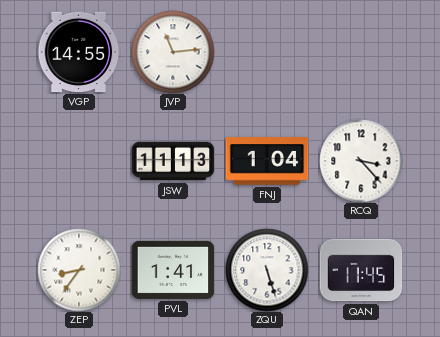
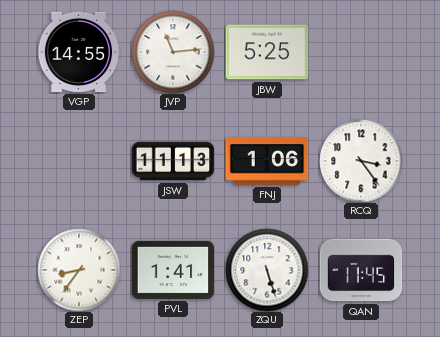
JBW: none -> 5:25
FNJ: 1:04 -> 1:06
RCQ: 3:23 -> 3:24
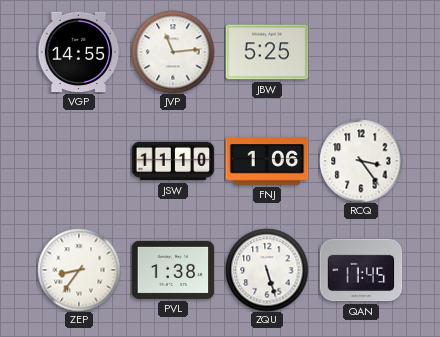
JSW: 11:13 -> 11:10
PVL: 1:41 -> 1:38
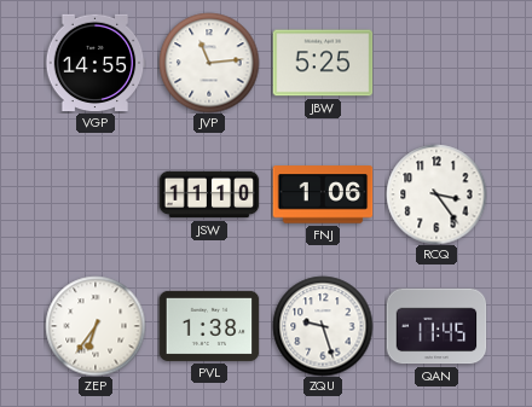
ZEP: 8:36 -> 6:36
ZQU: 5:27 -> 9:27
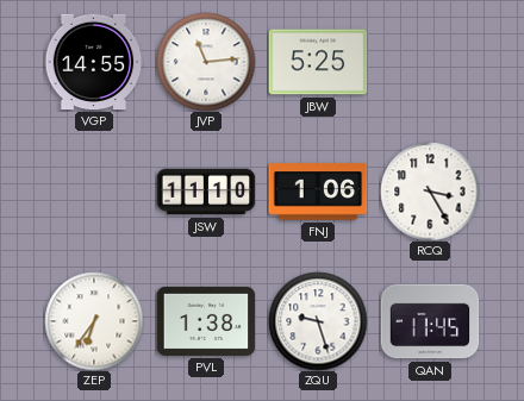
RCQ: 3:24 -> 3:25
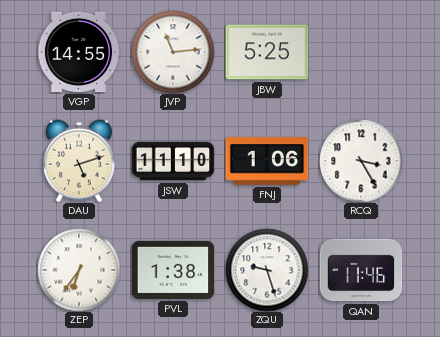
DAU: none -> 5:12
QAN: 11:45 -> 11:46
